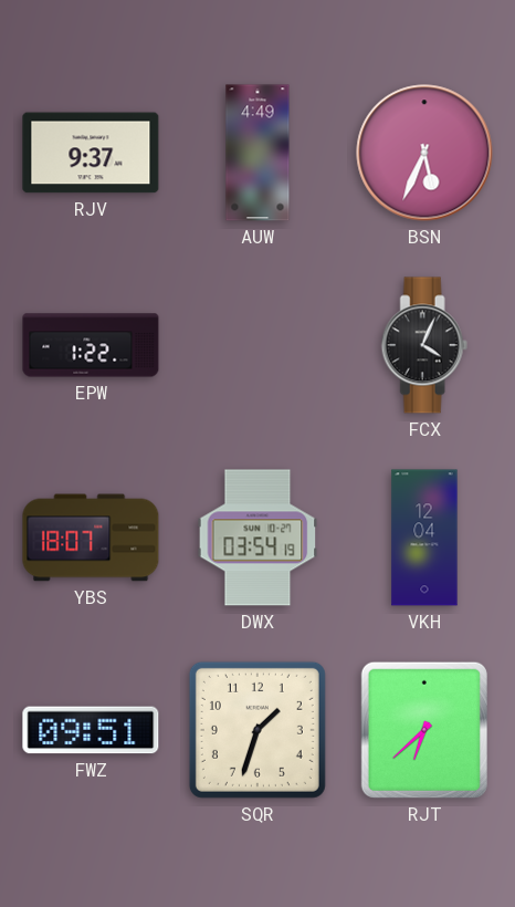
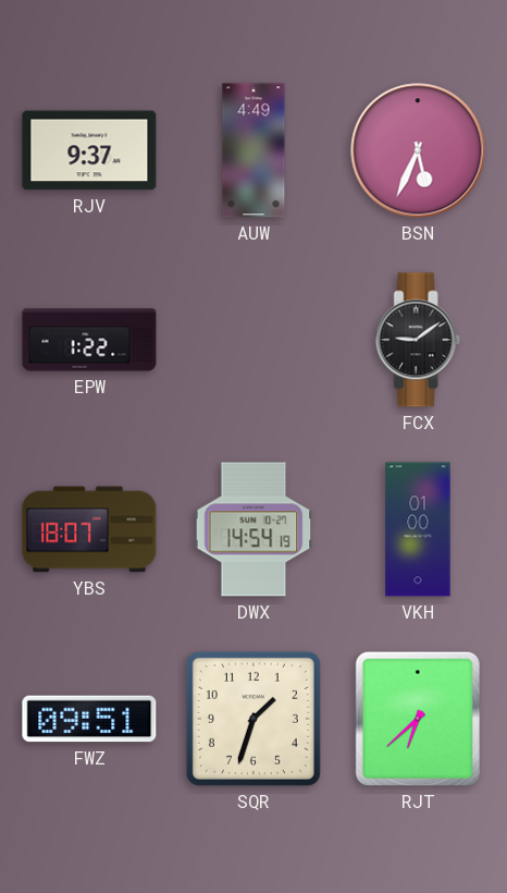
FCX: 4:04 -> 9:09
DWX: 03:54 -> 14:54
VKH: 12:04 -> 01:00
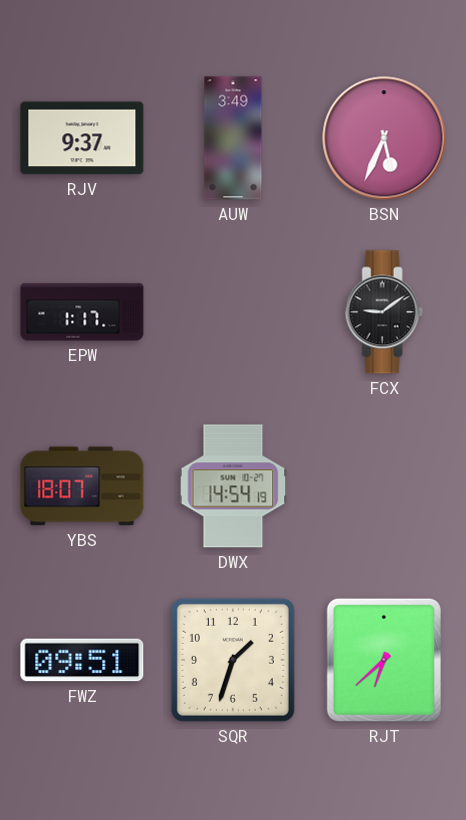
AUW: 4:49 -> 3:49
EPW: 1:22 -> 1:17
VKH: 01:00 -> none
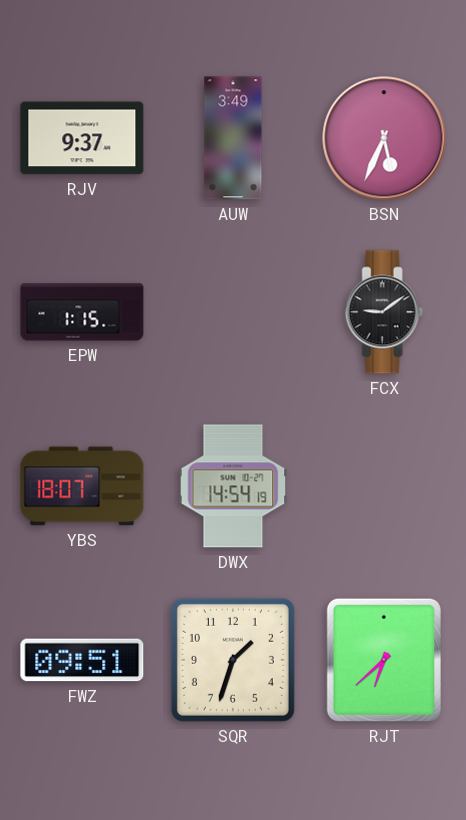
EPW: 1:17 -> 1:15
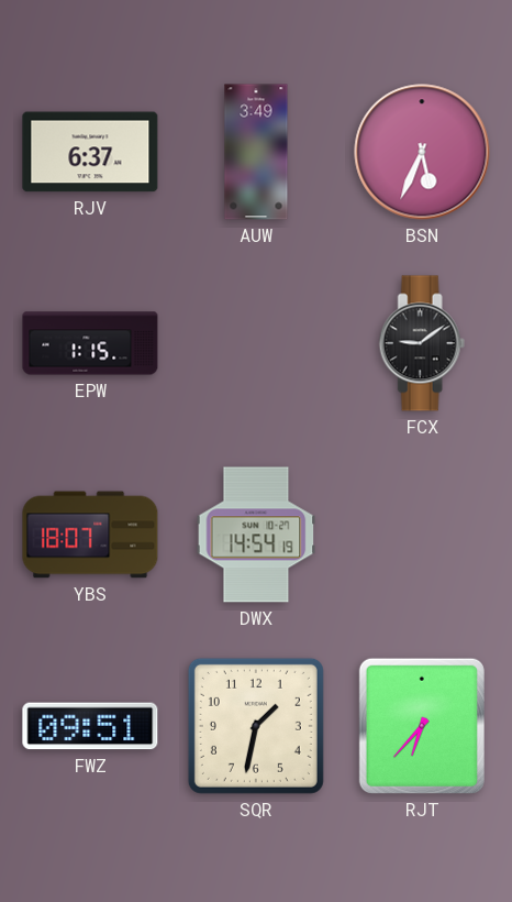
RJV: 9:37 -> 6:37
SQR: 1:33 -> 1:32
RJT: 6:38 -> 6:37
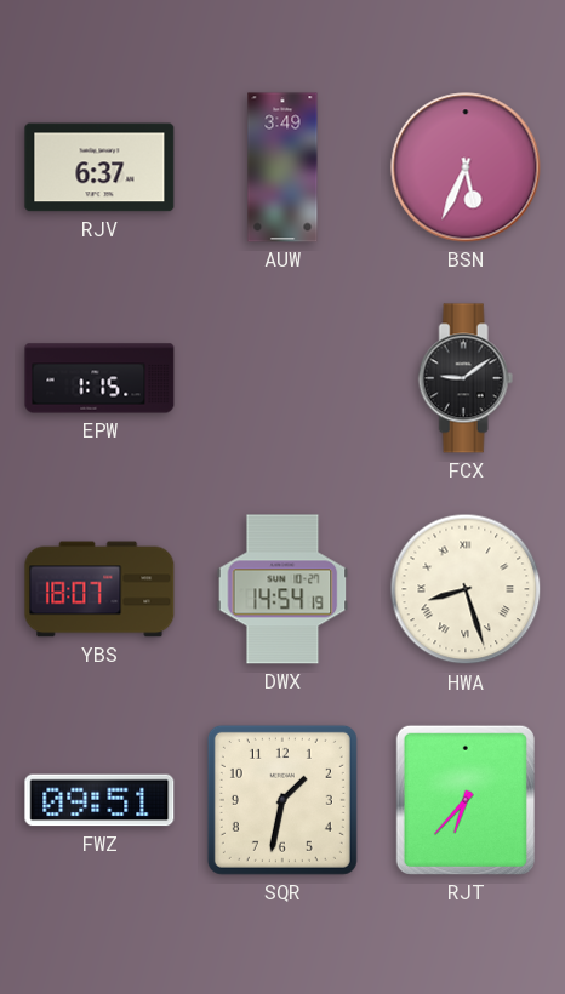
HWA: none -> 8:27
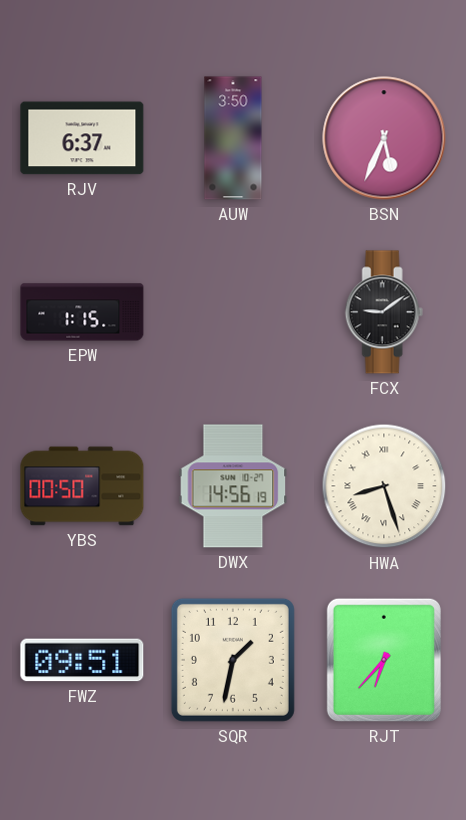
AUW: 3:49 -> 3:50
YBS: 18:07 -> 00:50
DWX: 14:54 -> 14:56
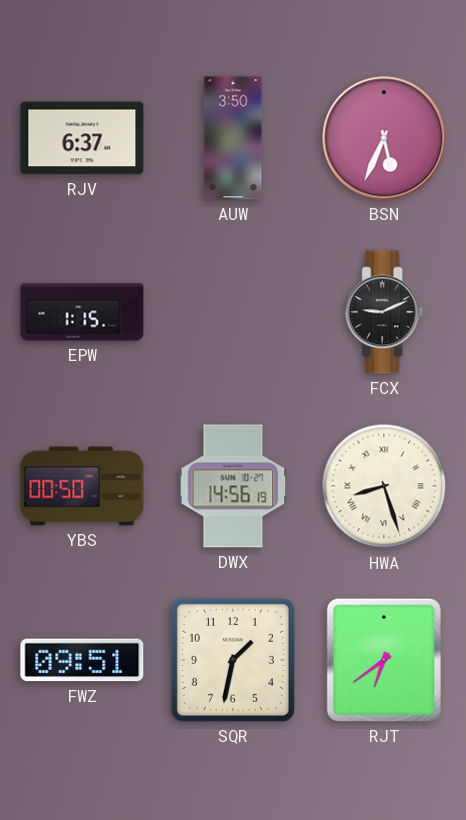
FCX: 9:09 -> 9:11
RJT: 6:37 -> 6:39
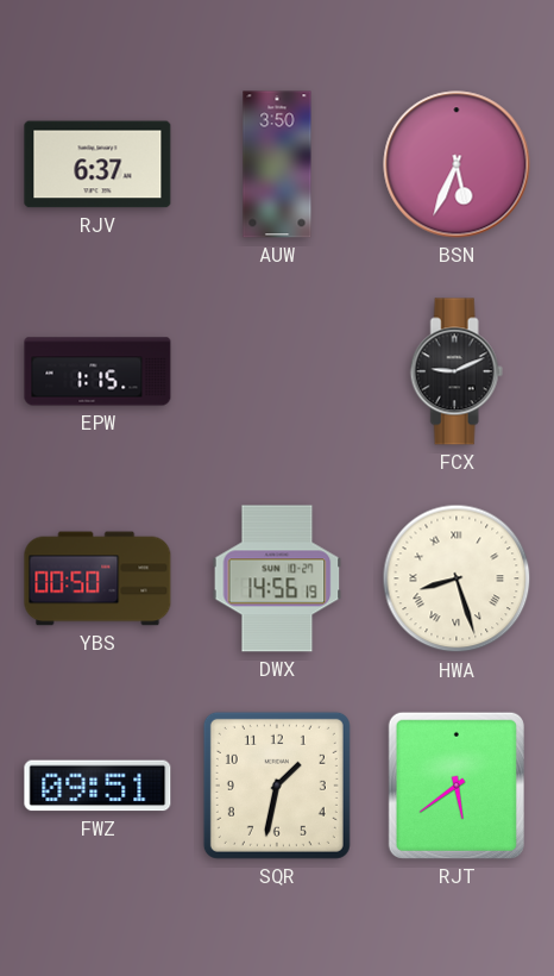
RJT: 6:39 -> 5:39
